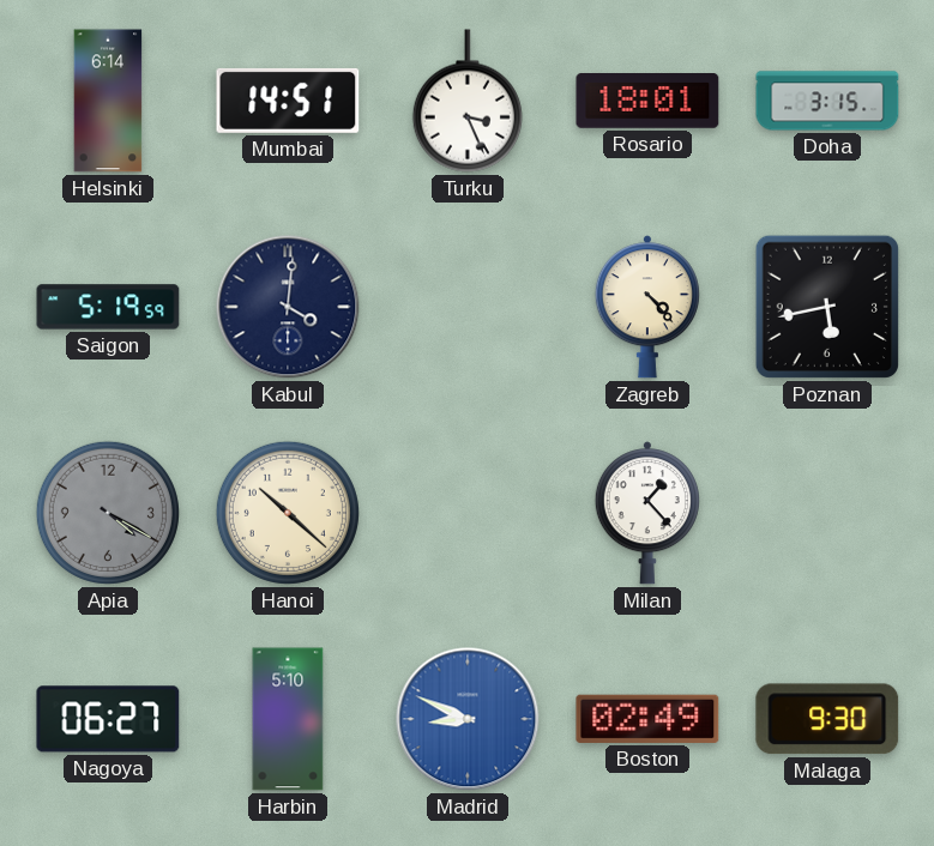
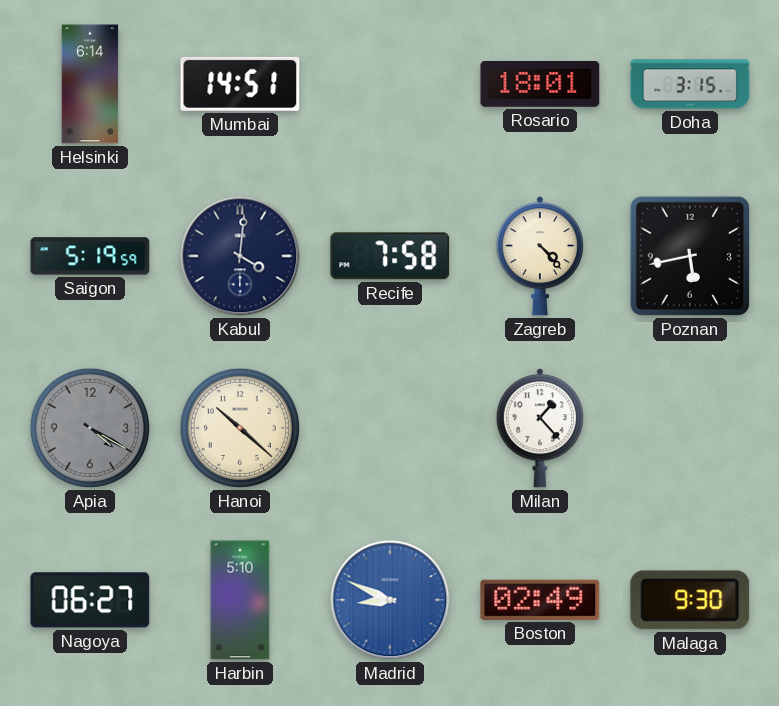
Turku: 3:26 -> none
Recife: none -> 7:58
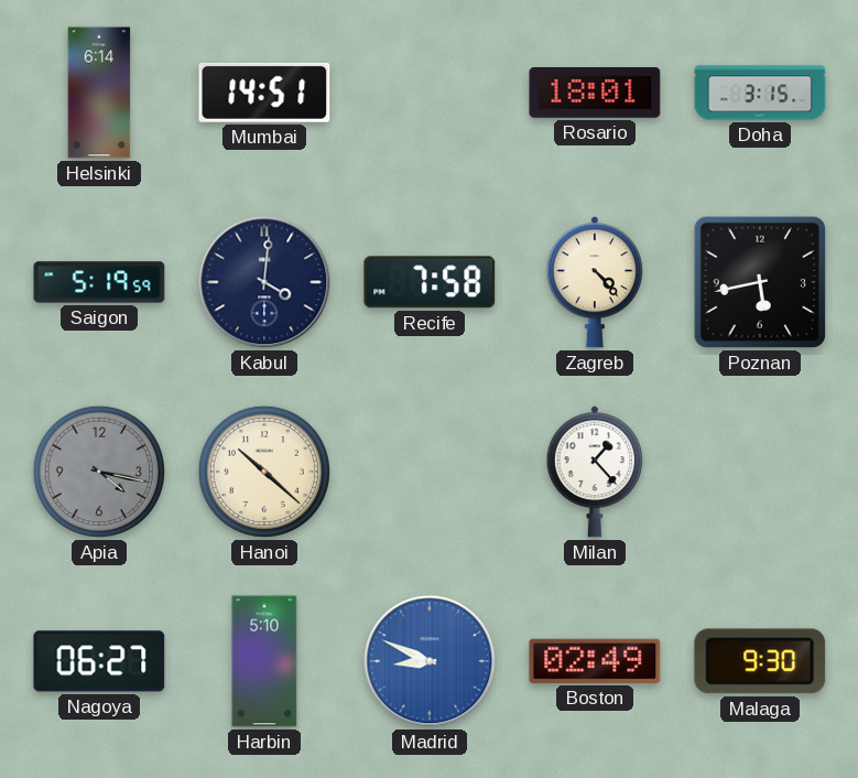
Apia: 4:20 -> 4:17
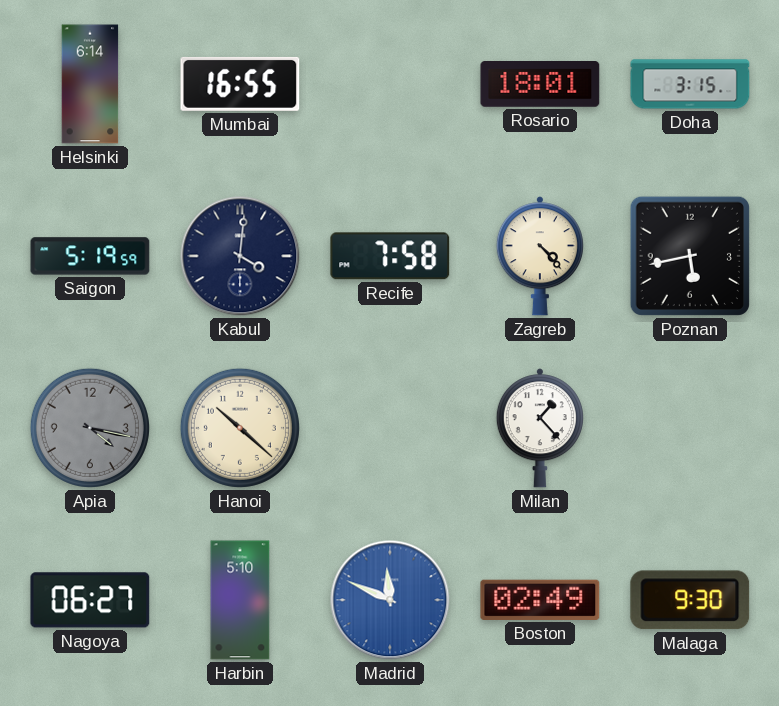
Mumbai: 14:51 -> 16:55
Madrid: 8:49 -> 11:49
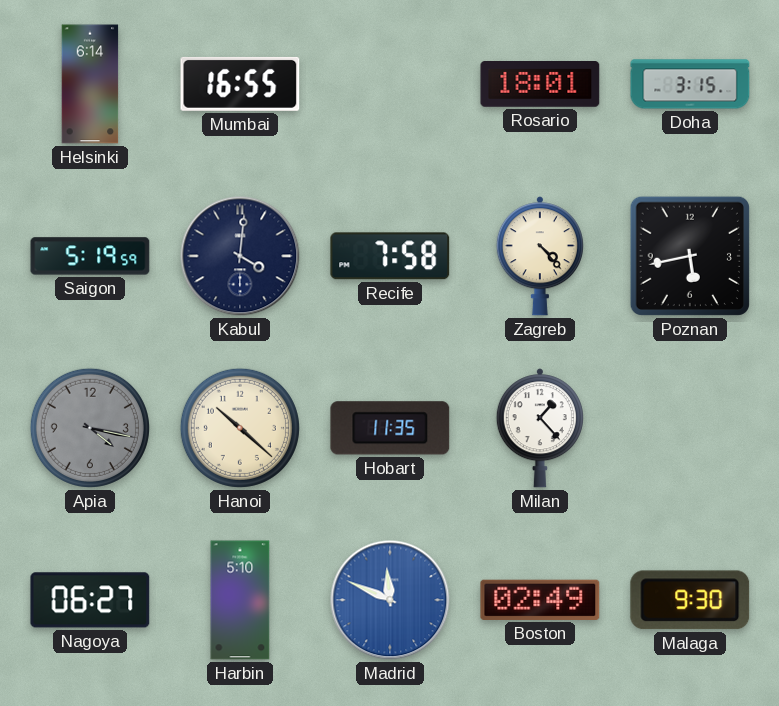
Hobart: none -> 11:35
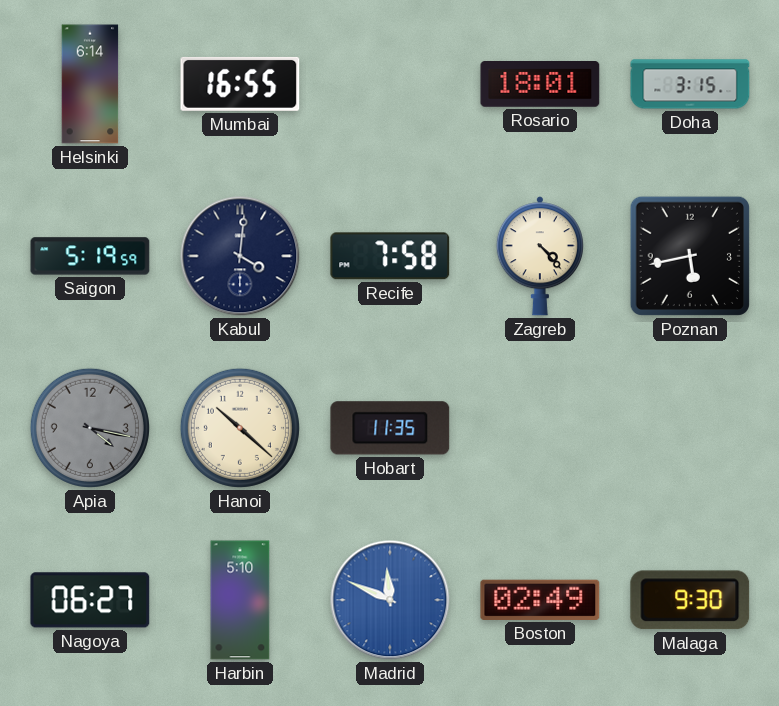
Milan: 1:23 -> none
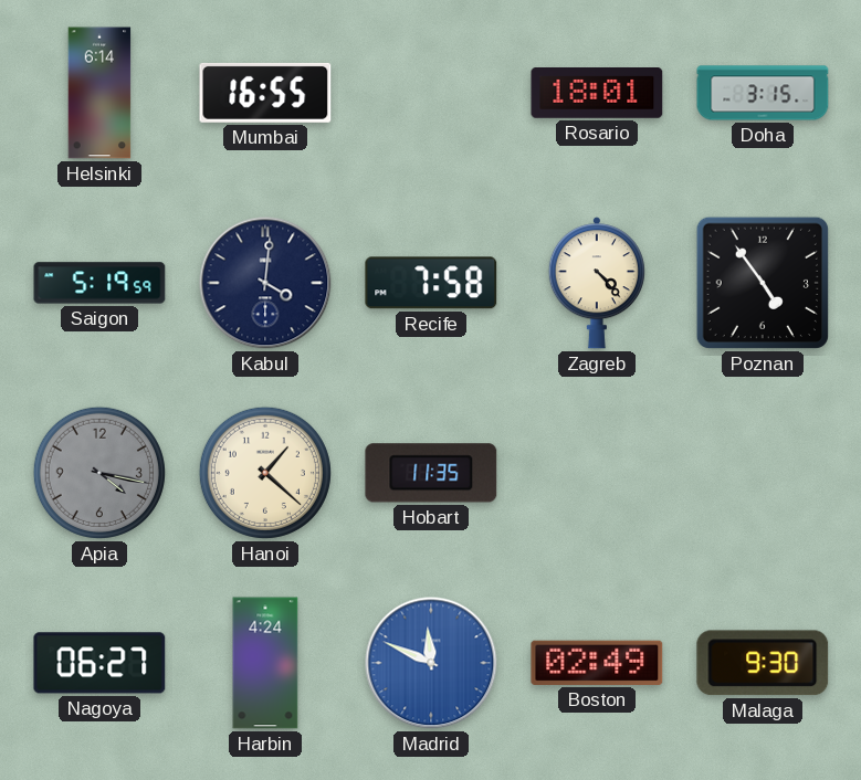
Poznan: 5:43 -> 4:54
Hanoi: 10:22 -> 1:22
Harbin: 5:10 -> 4:24
